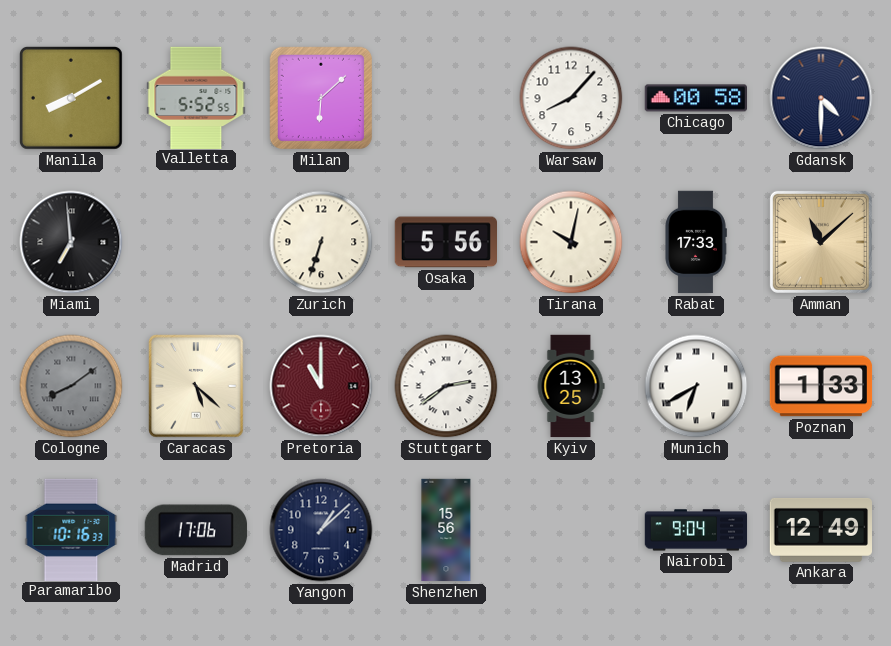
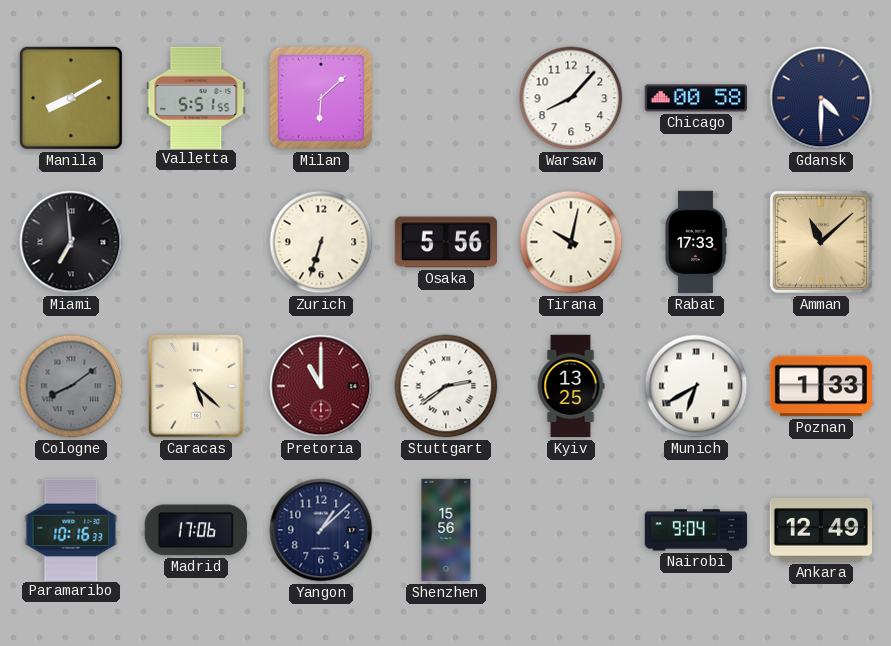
Valletta: 5:52 -> 5:51
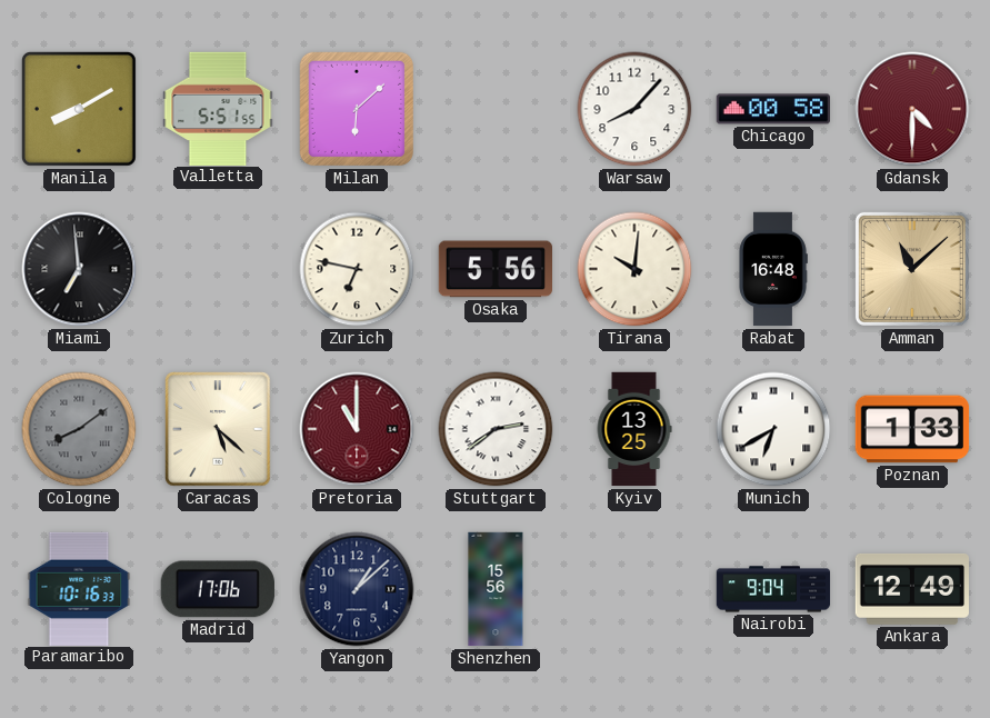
Gdansk dial: navy -> burgundy
Zurich: 6:33 -> 6:47
Tirana: 10:02 -> 10:01
Rabat: 17:33 -> 16:48
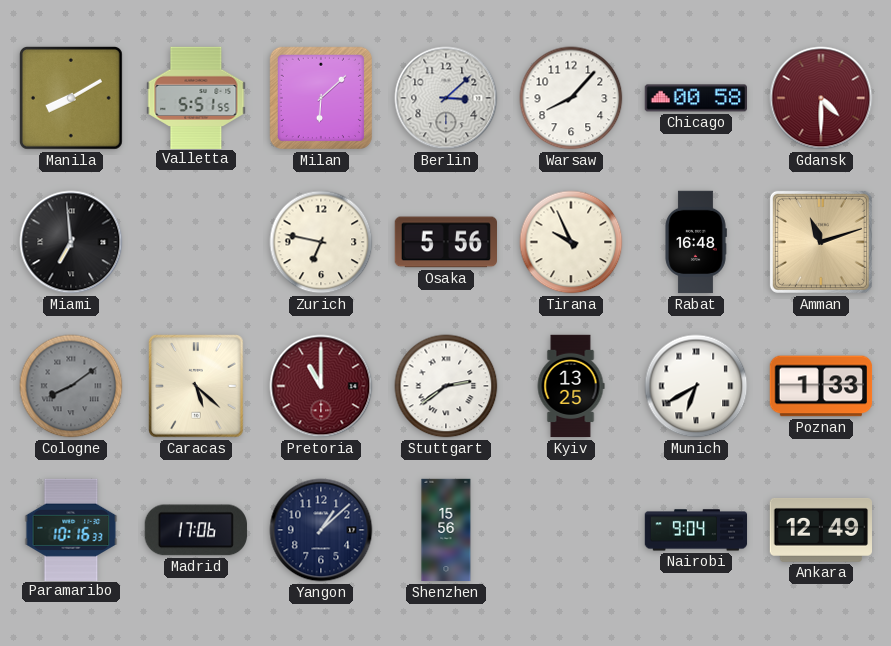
Berlin: none -> 3:08
Tirana: 10:01 -> 9:56
Amman: 11:08 -> 11:12
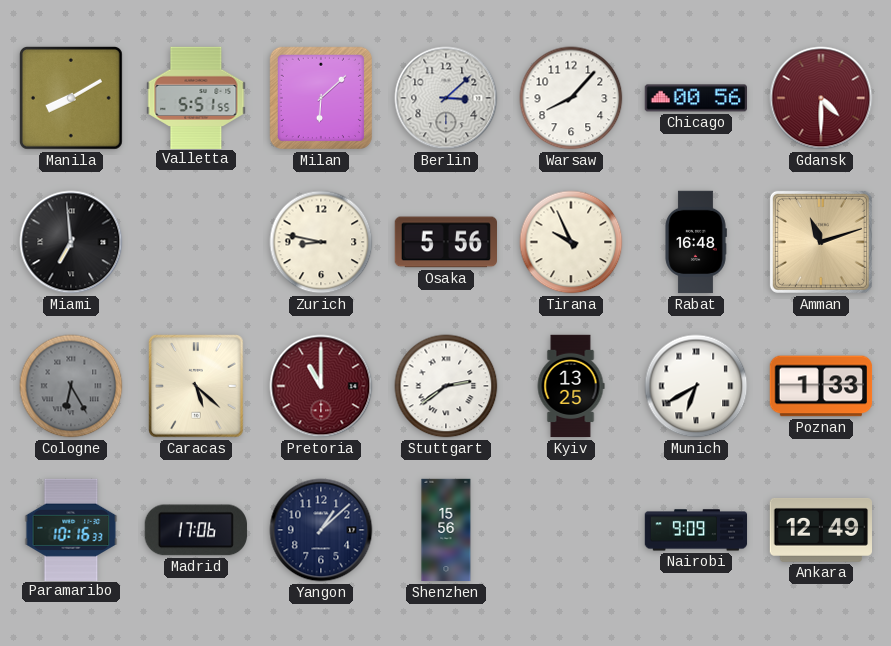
Chicago: 00:58 -> 00:56
Zurich: 6:47 -> 8:47
Cologne: 8:09 -> 6:25
Nairobi: 9:04 -> 9:09
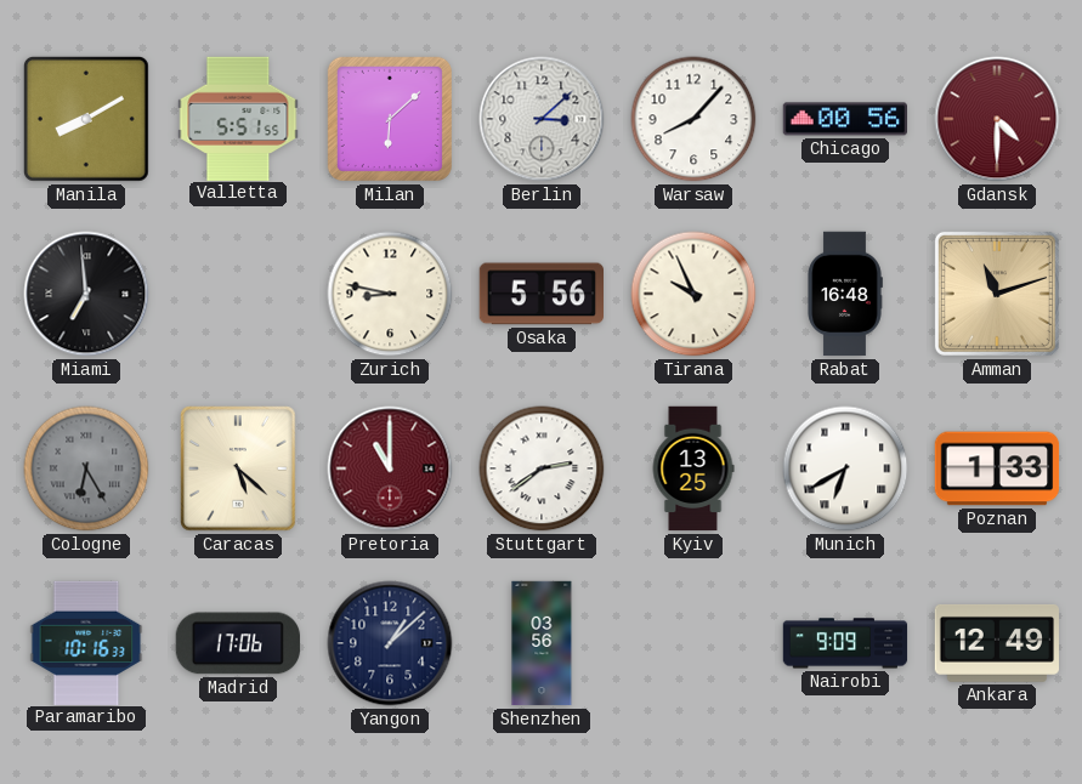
Shenzhen: 15:56 -> 03:56
